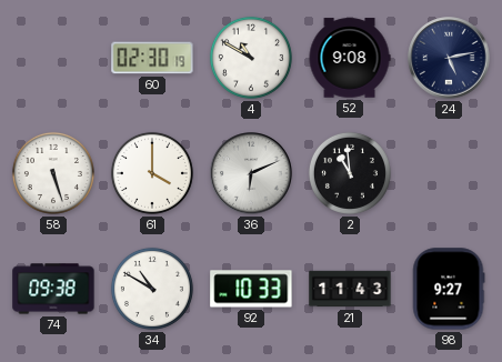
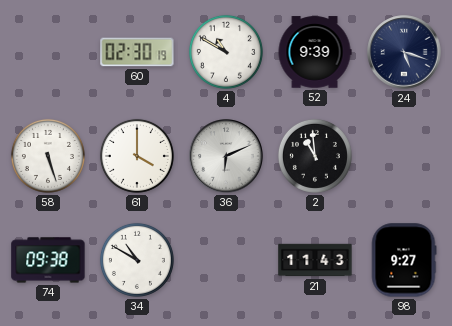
52: 9:08 -> 9:39
24: 5:13 -> 5:18
92: 10:33 -> none
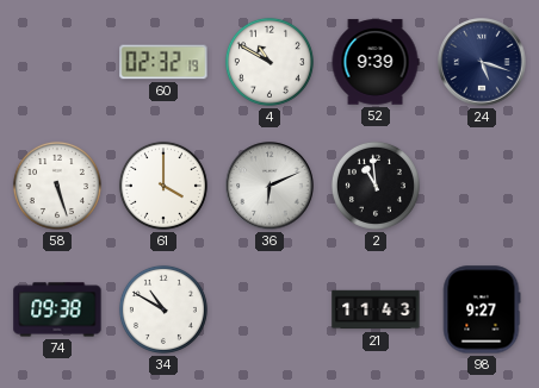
60: 02:30 -> 02:32
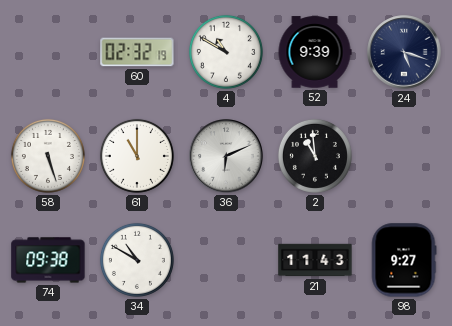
61: 4:00 -> 11:00
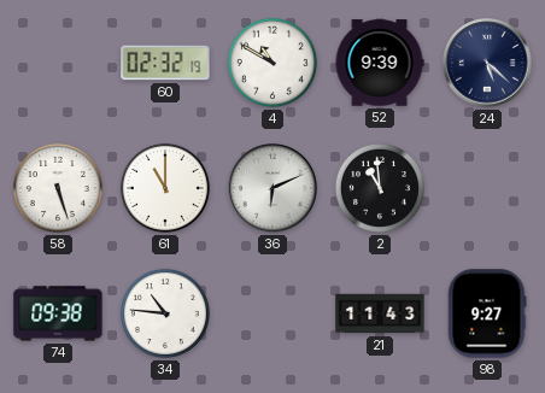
24: 5:18 -> 5:22
34: 10:50 -> 10:46
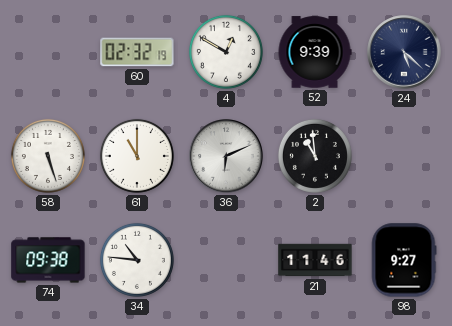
4: 10:50 -> 12:50
21: 11:43 -> 11:46
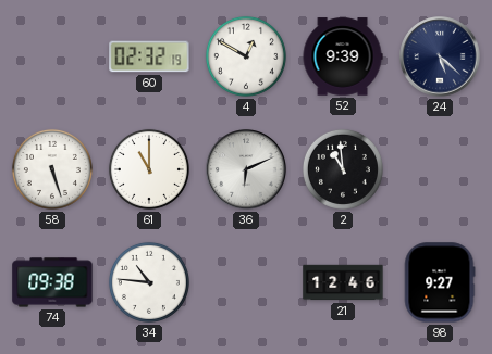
21: 11:46 -> 12:46
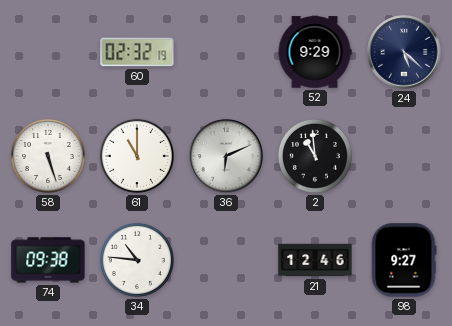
4: 12:50 -> none
52: 9:39 -> 9:29
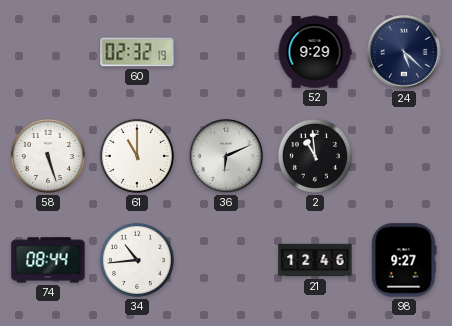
74: 09:38 -> 08:44
34: 10:46 -> 10:44
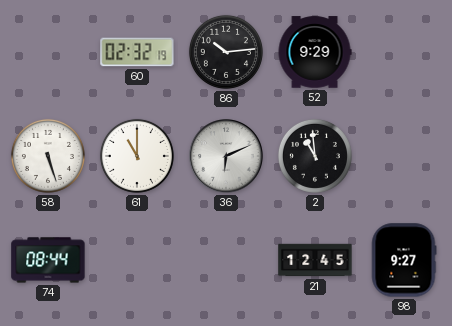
86: none -> 10:14
24: 5:22 -> none
34: 10:44 -> none
21: 12:46 -> 12:45
